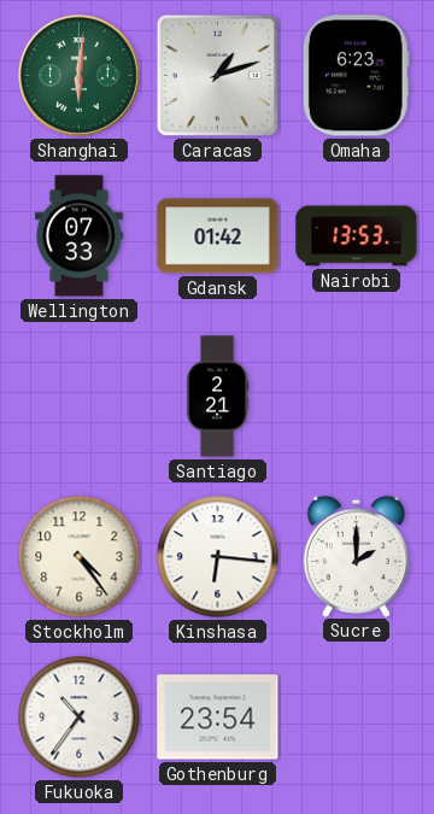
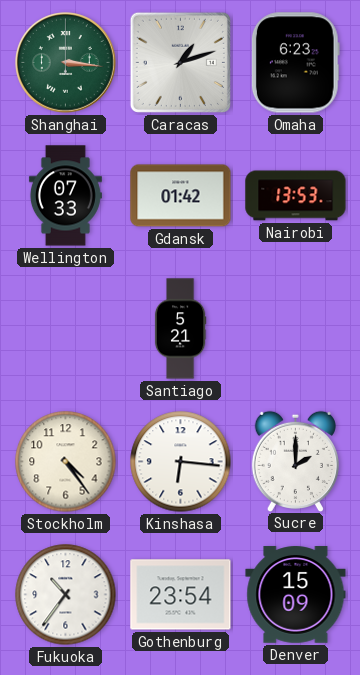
Shanghai: 6:01 -> 3:16
Santiago: 2:21 -> 5:21
Denver: none -> 15:09
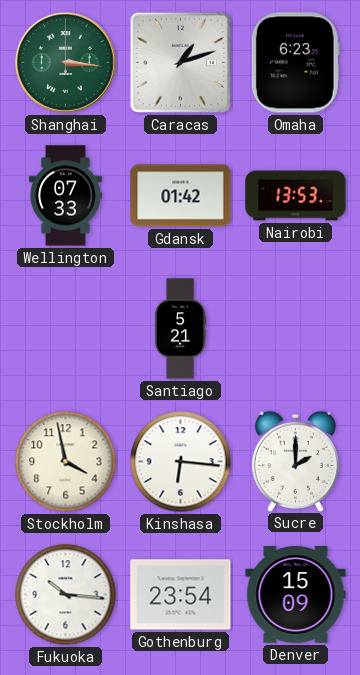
Stockholm: 4:24 -> 3:58
Fukuoka: 10:36 -> 10:16
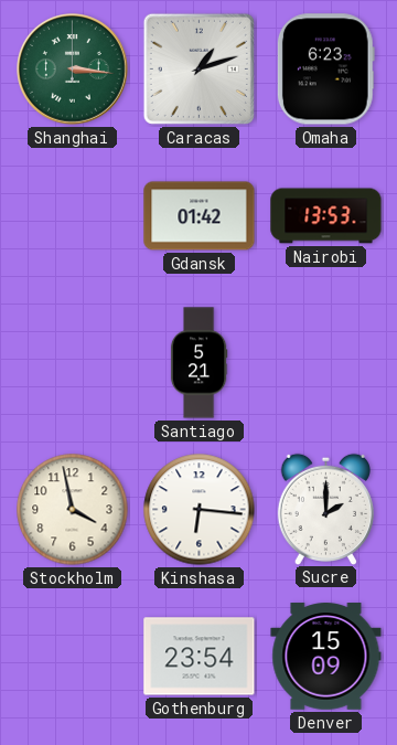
Wellington: 07:33 -> none
Fukuoka: 10:16 -> none
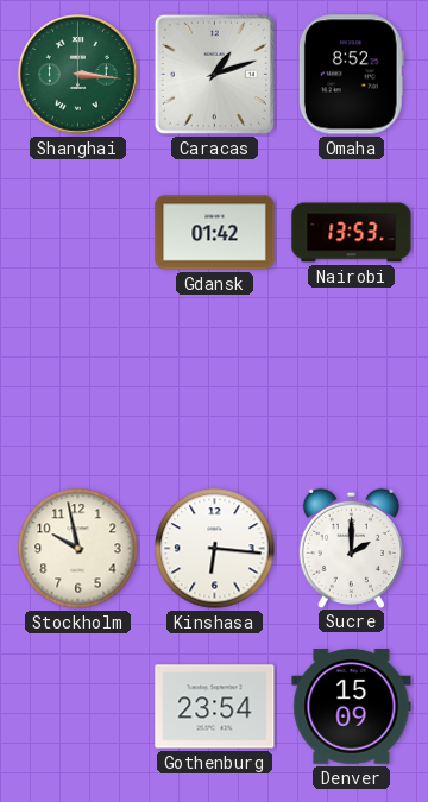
Omaha: 6:23 -> 8:52
Santiago: 5:21 -> none
Stockholm: 3:58 -> 9:58
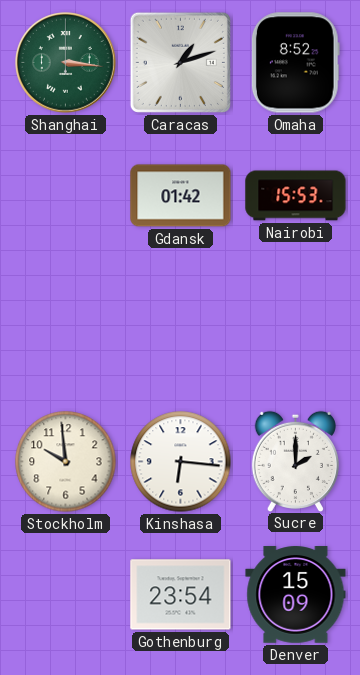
Nairobi: 13:53 -> 15:53
Stockholm: 9:58 -> 9:59
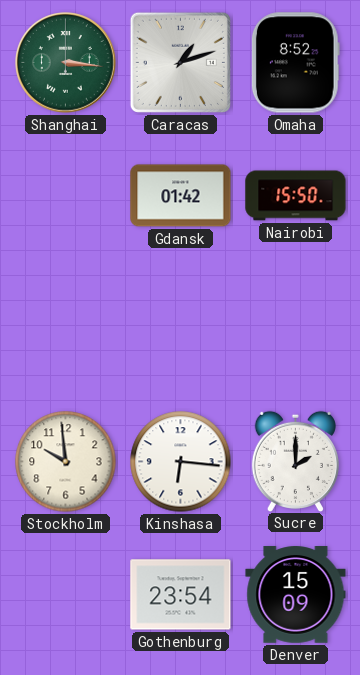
Nairobi: 15:53 -> 15:50
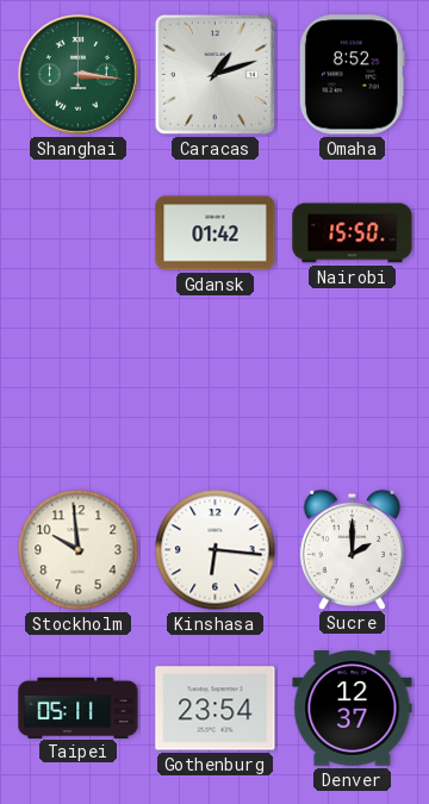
Taipei: none -> 05:11
Denver: 15:09 -> 12:37
